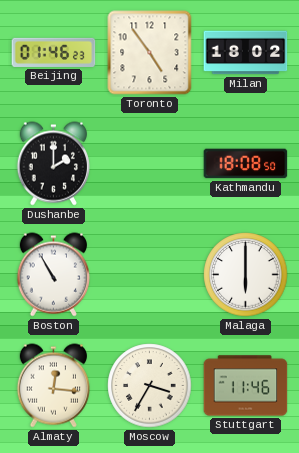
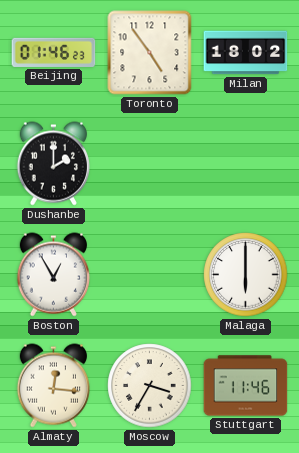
Kathmandu: 18:08 -> none
Boston: 10:55 -> 12:55
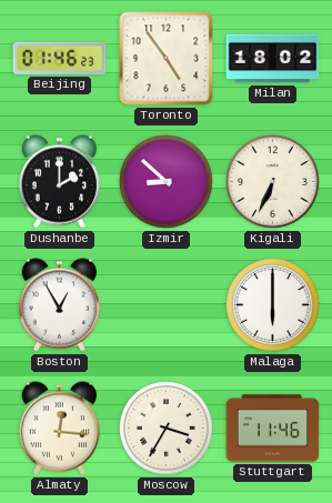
Izmir: none -> 8:52
Kigali: none -> 6:34
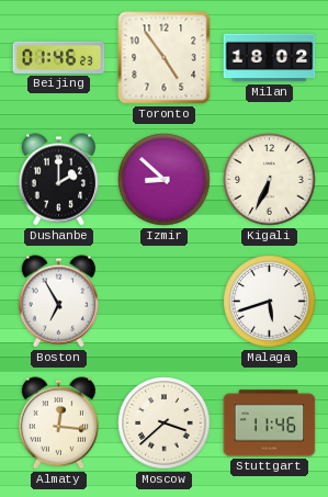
Boston: 12:55 -> 6:55
Malaga: 6:00 -> 5:42
Moscow: 3:35 -> 3:38
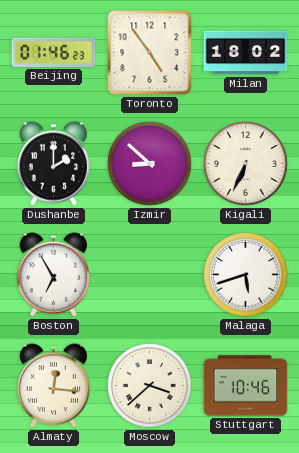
Stuttgart: 11:46 -> 10:46
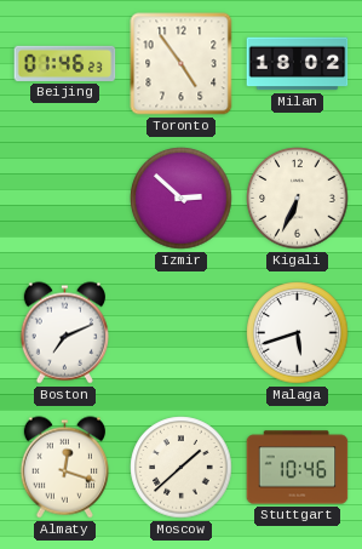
Dushanbe: 2:00 -> none
Izmir: 8:52 -> 2:52
Boston: 6:55 -> 7:11
Almaty: 12:16 -> 12:18
Moscow: 3:38 -> 1:38
